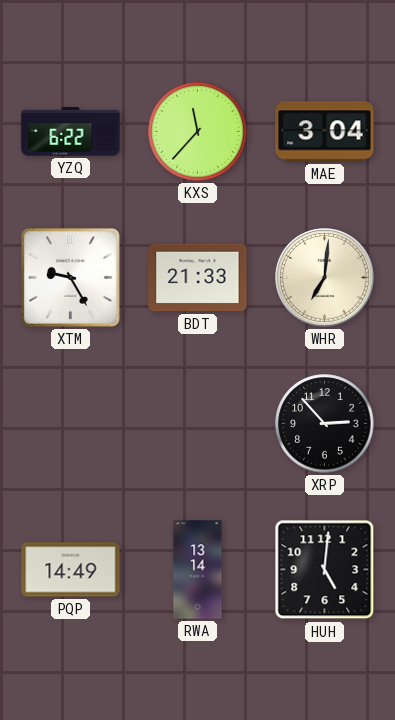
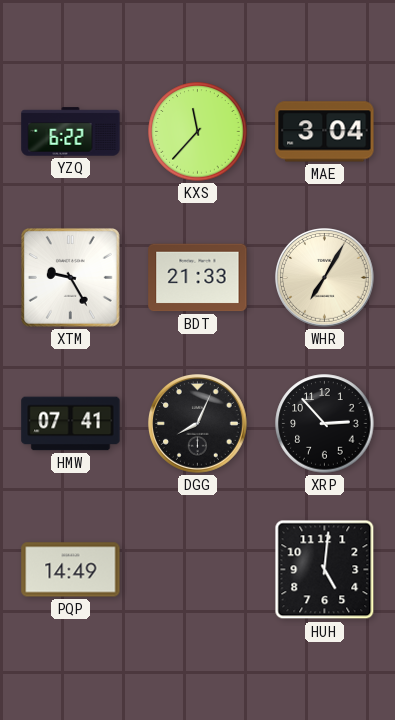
WHR: 7:01 -> 7:05
HMW: none -> 07:41
DGG: none -> 8:04
RWA: 13:14 -> none
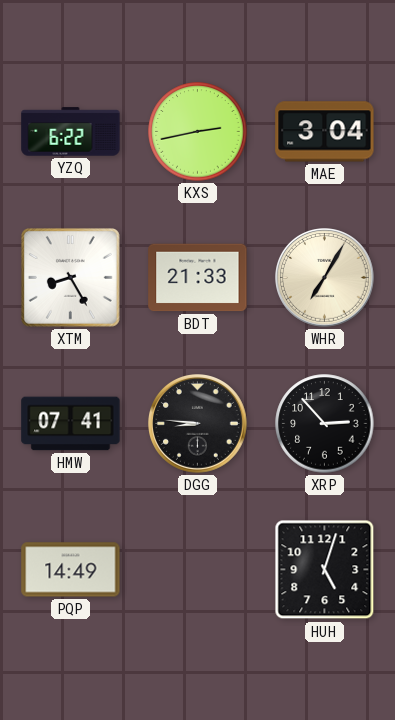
KXS: 11:37 -> 2:43
XTM: 9:25 -> 8:25
DGG: 8:04 -> 8:46
HUH: 5:01 -> 5:03
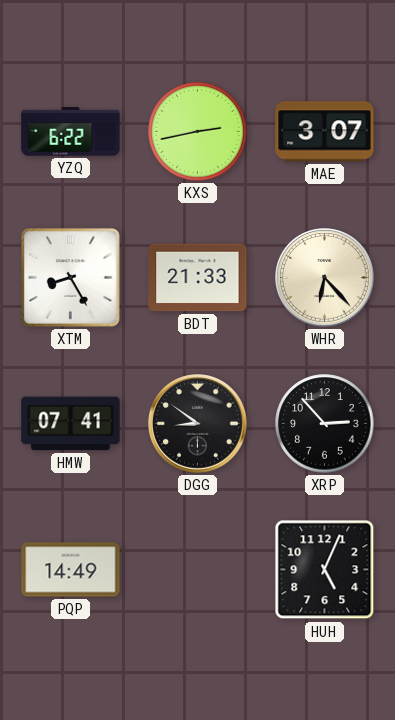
MAE: 3:04 -> 3:07
WHR: 7:05 -> 6:23
DGG: 8:46 -> 8:51
HUH: 5:03 -> 5:04
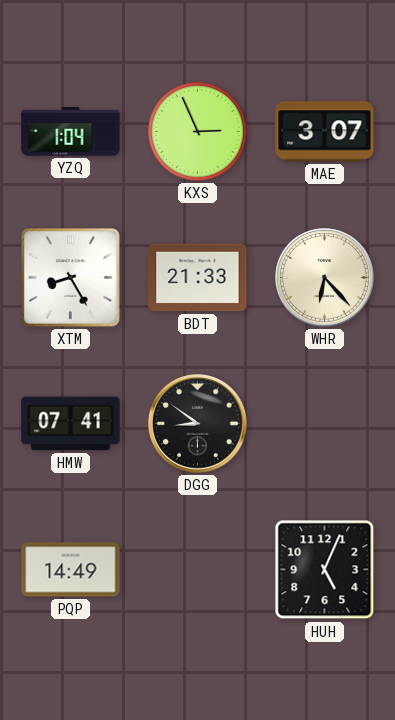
YZQ: 6:22 -> 1:04
KXS: 2:43 -> 2:56
XRP: 2:53 -> none
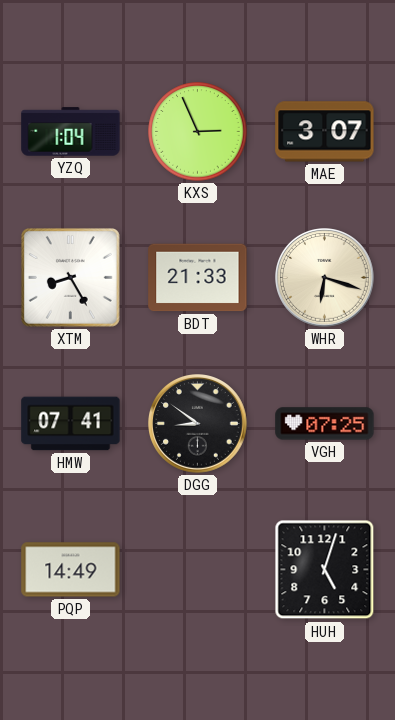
WHR: 6:23 -> 6:18
VGH: none -> 07:25
HUH: 5:04 -> 5:03
